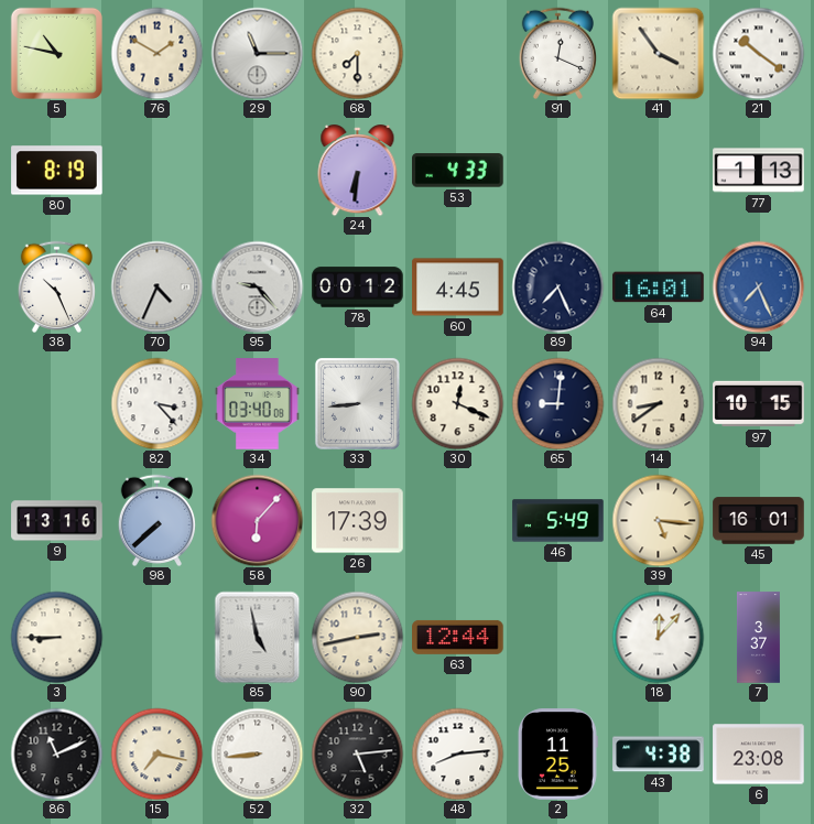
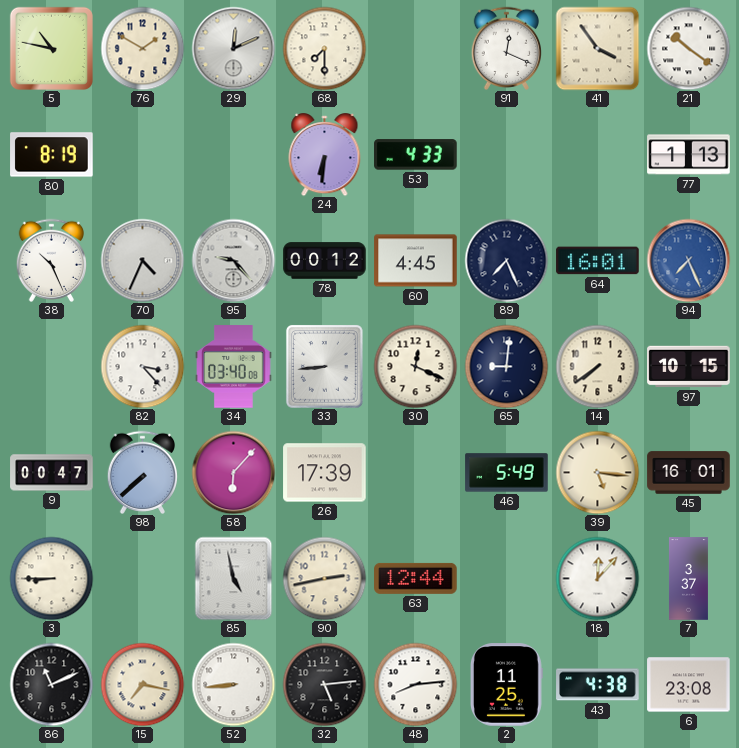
29: 11:15 -> 12:11
14: 8:39 -> 7:39
9: 13:16 -> 00:47
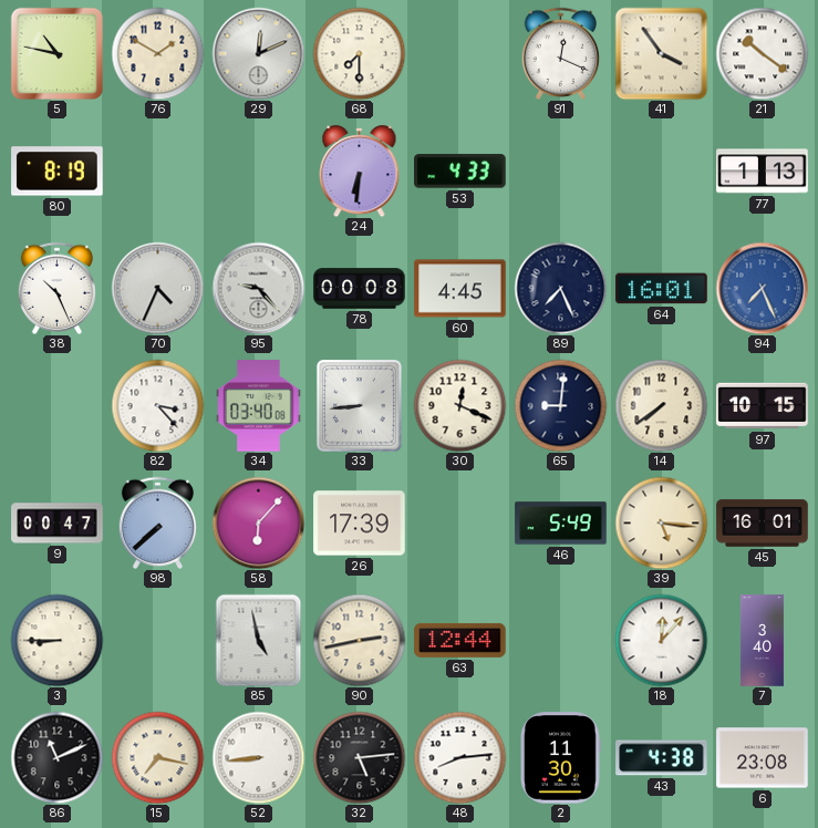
78: 00:12 -> 00:08
7: 3:37 -> 3:40
2: 11:25 -> 11:30
